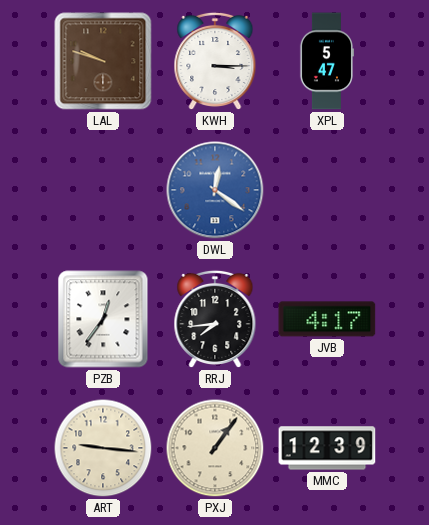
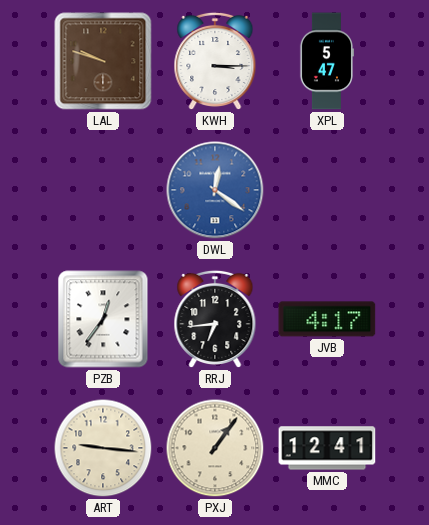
RRJ: 7:44 -> 6:44
MMC: 12:39 -> 12:41
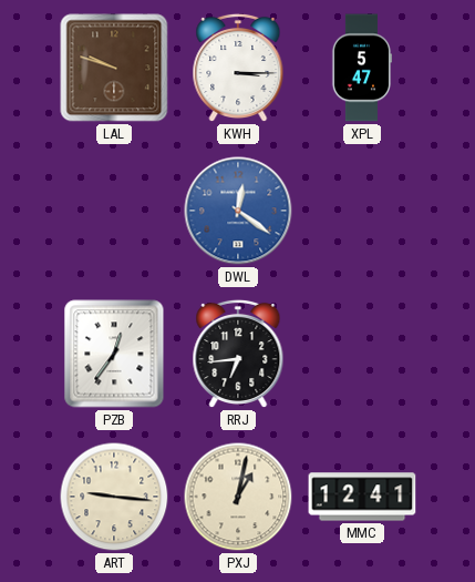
JVB: 4:17 -> none
PXJ: 1:06 -> 1:02
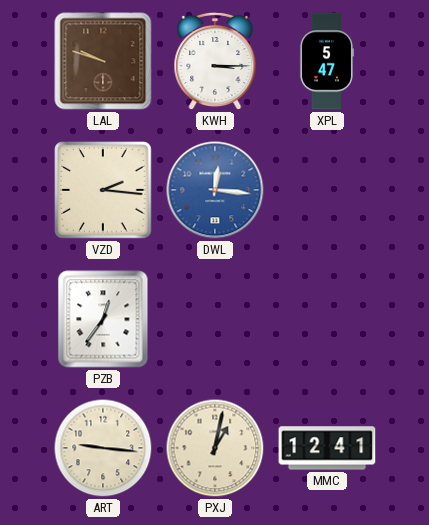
VZD: none -> 2:16
DWL: 12:21 -> 12:16
RRJ: 6:44 -> none
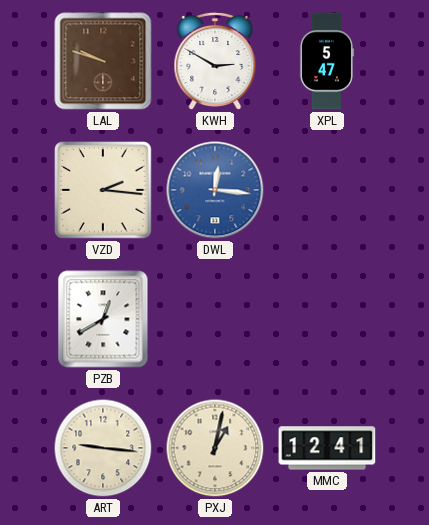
KWH: 3:15 -> 2:50
PZB: 12:36 -> 12:40
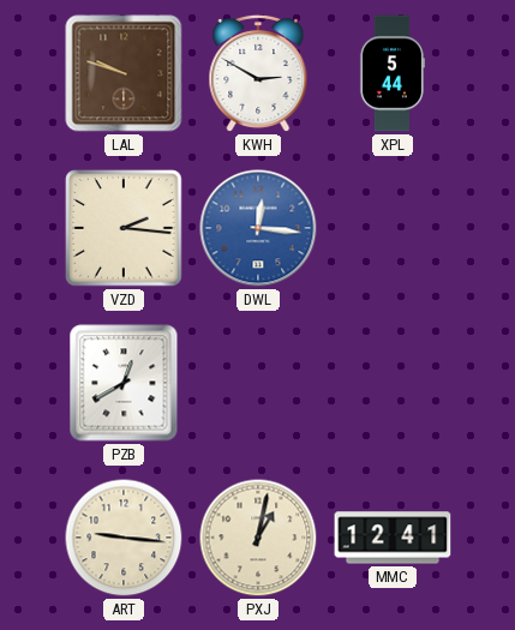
XPL: 5:47 -> 5:44
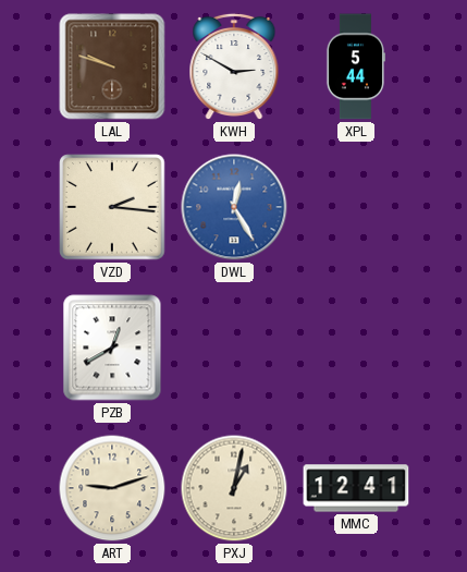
DWL: 12:16 -> 12:25
ART: 9:16 -> 9:12
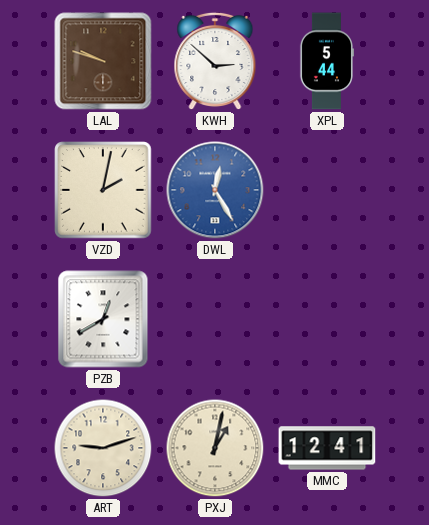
KWH: 2:50 -> 2:52
VZD: 2:16 -> 2:02
